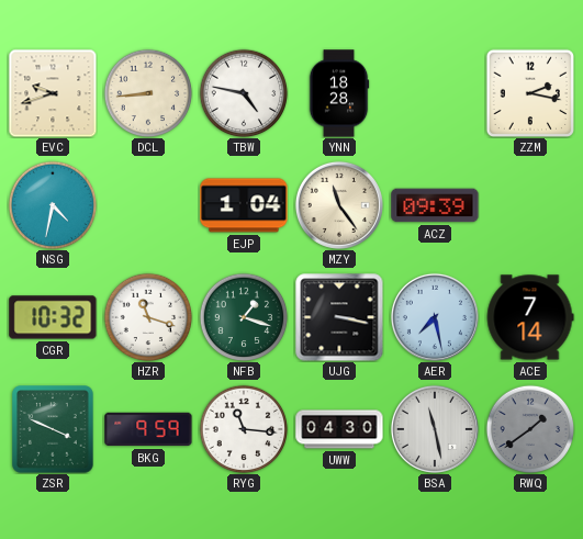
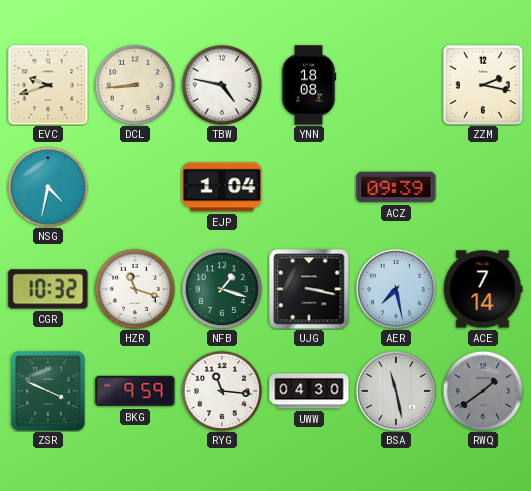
YNN: 18:28 -> 18:08
MZY: 11:24 -> none
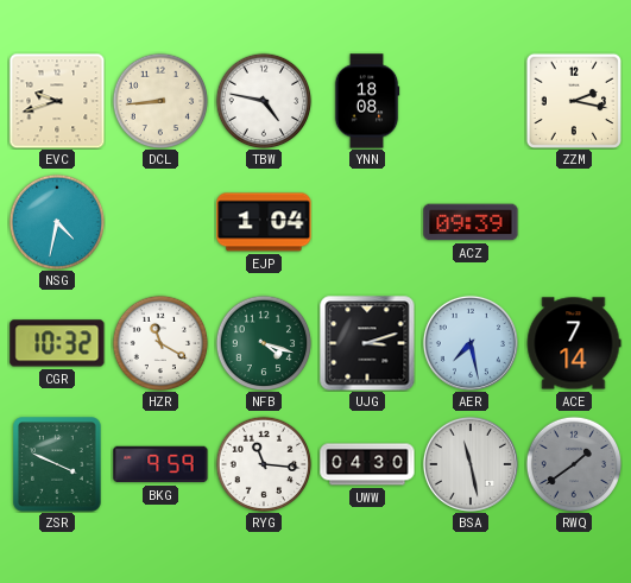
HZR: 11:18 -> 11:20
NFB: 1:18 -> 4:18
UJG: 3:17 -> 3:12
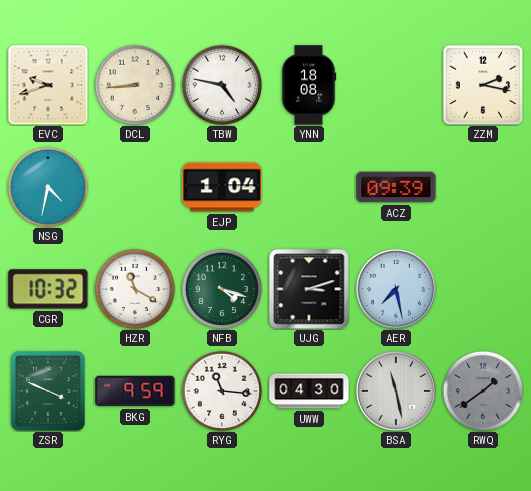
ACE: 7:14 -> none
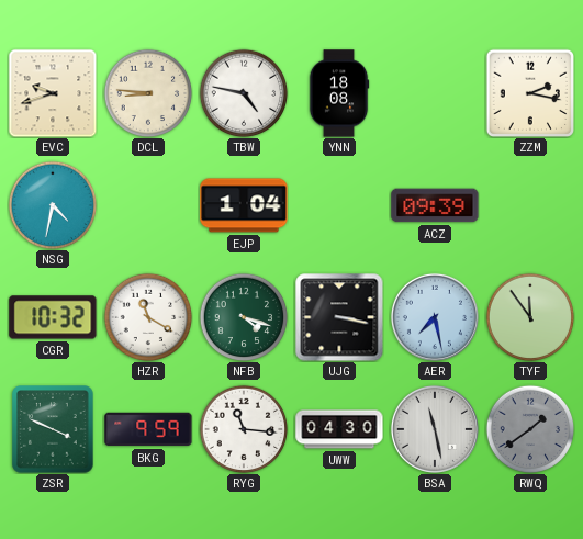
DCL: 8:44 -> 8:46
UJG: 3:12 -> 3:17
TYF: none -> 11:54
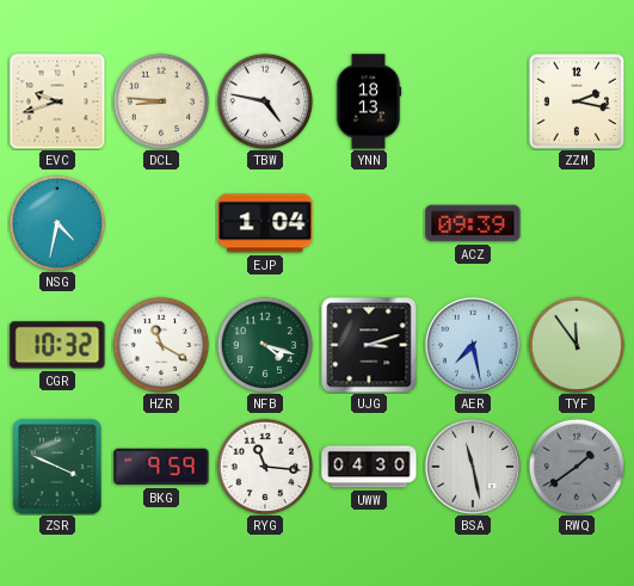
YNN: 18:08 -> 18:13
UJG: 3:17 -> 3:12
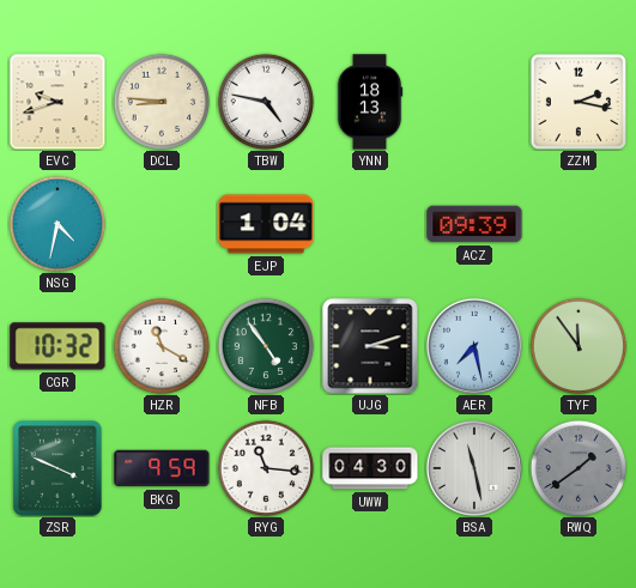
NFB: 4:18 -> 4:54
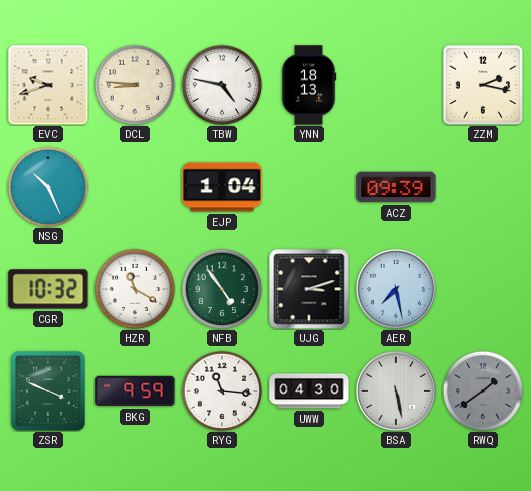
NSG: 4:32 -> 10:26
TYF: 11:54 -> none
BSA: 11:28 -> 5:28
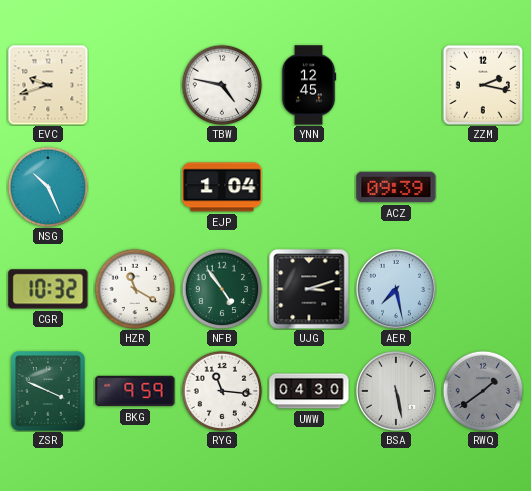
DCL: 8:46 -> none
YNN: 18:13 -> 12:45
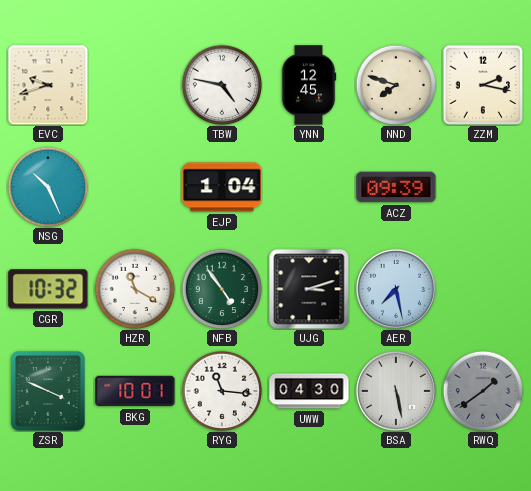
NND: none -> 7:48
BKG: 9:59 -> 10:01
